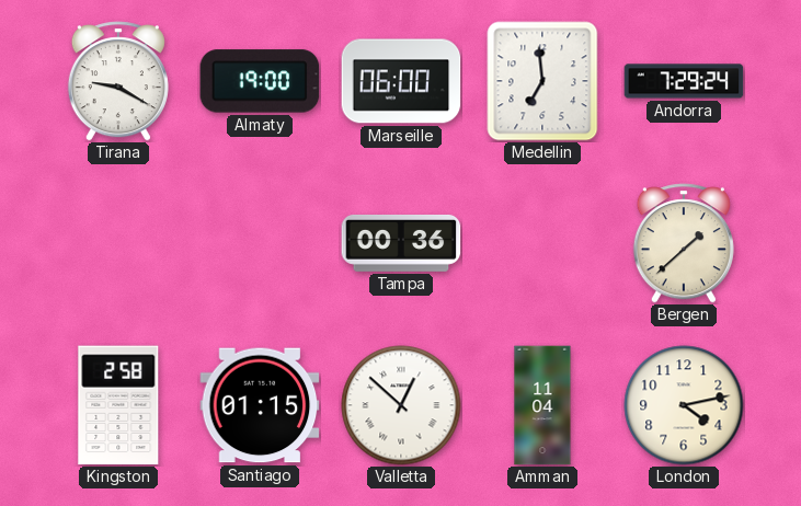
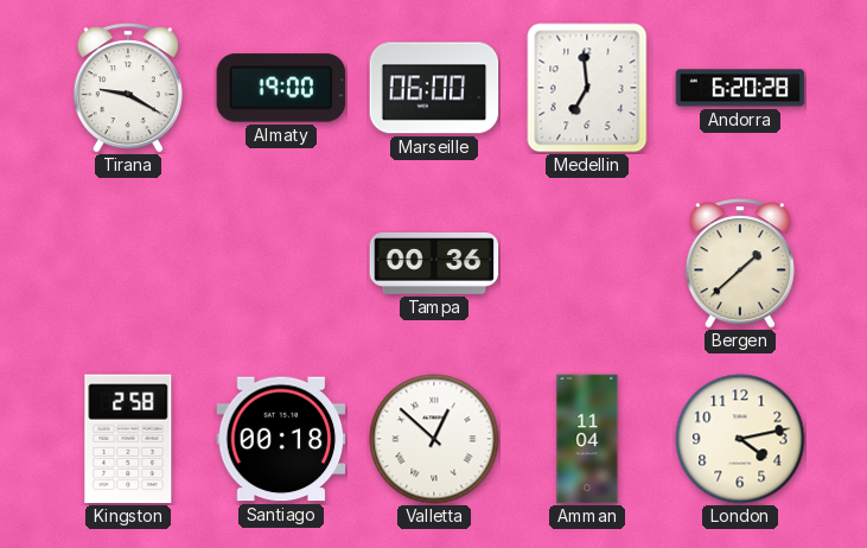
Andorra: 7:29 -> 6:20
Santiago: 01:15 -> 00:18
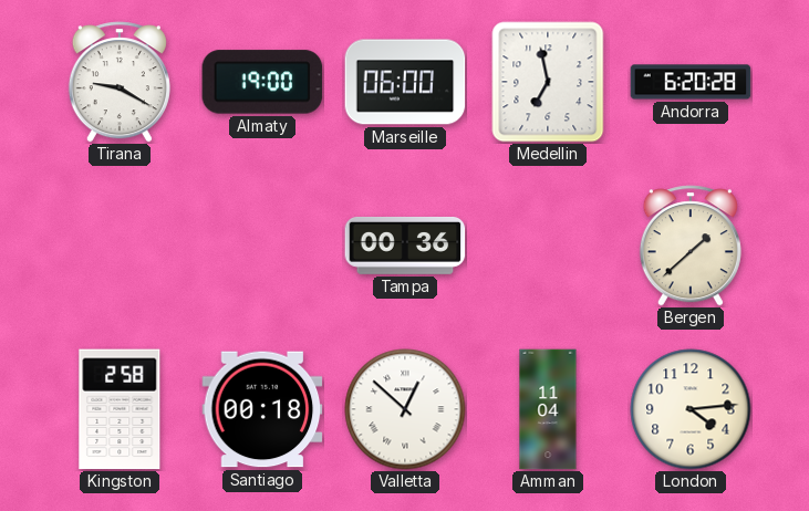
Medellin: 6:59 -> 6:58
London: 4:13 -> 4:14
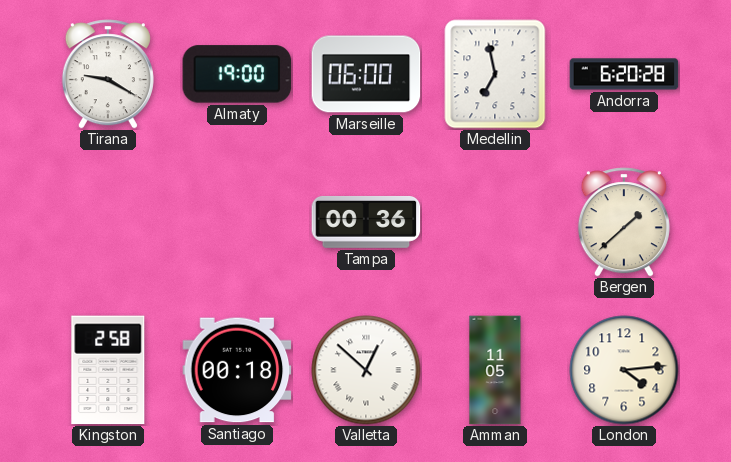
Amman: 11:04 -> 11:05
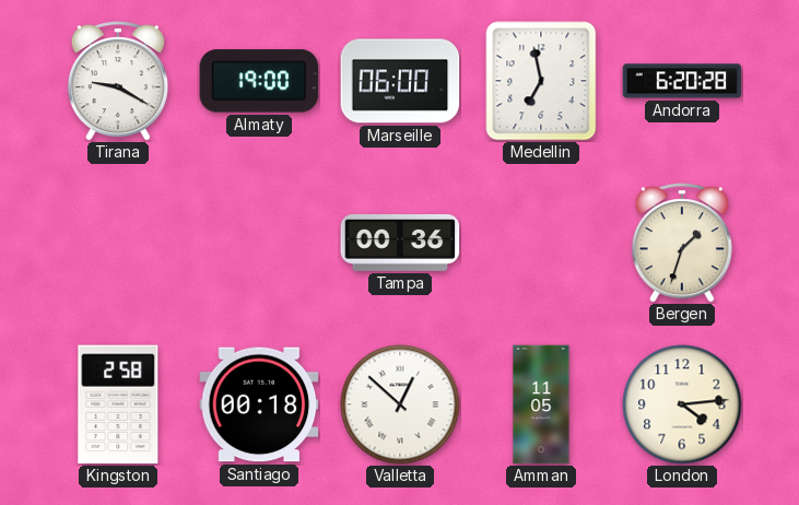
Bergen: 1:38 -> 1:33
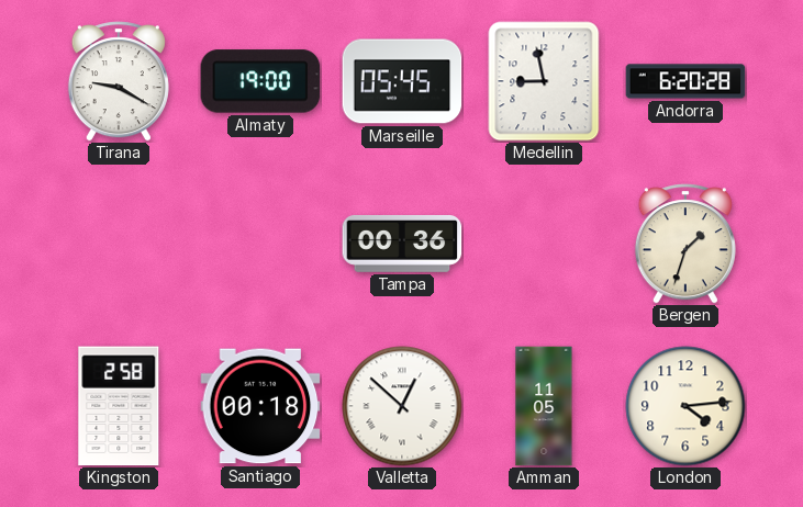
Marseille: 06:00 -> 05:45
Medellin: 6:58 -> 8:58
